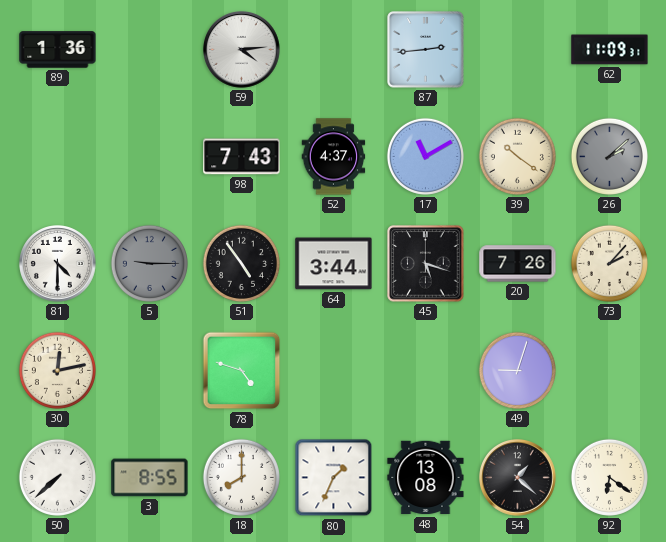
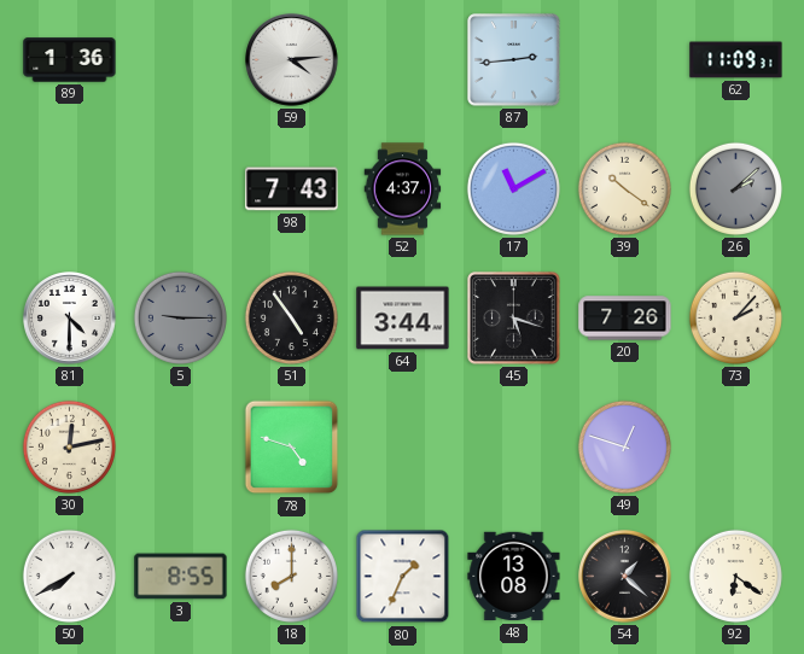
49: 9:03 -> 12:48
50: 7:38 -> 7:40
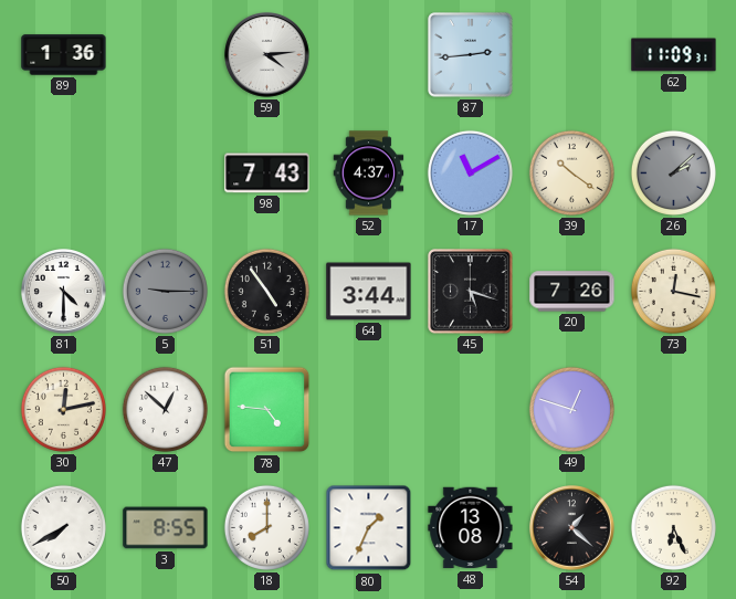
73: 2:07 -> 12:17
47: none -> 12:52
78: 4:48 -> 4:46
92: 6:21 -> 6:26
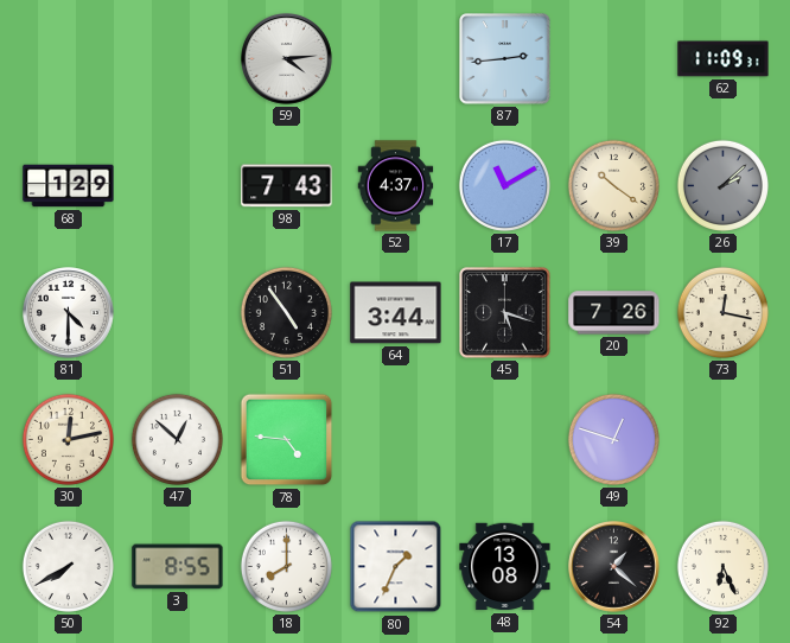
89: 1:36 -> none
68: none -> 1:29
5: 9:15 -> none
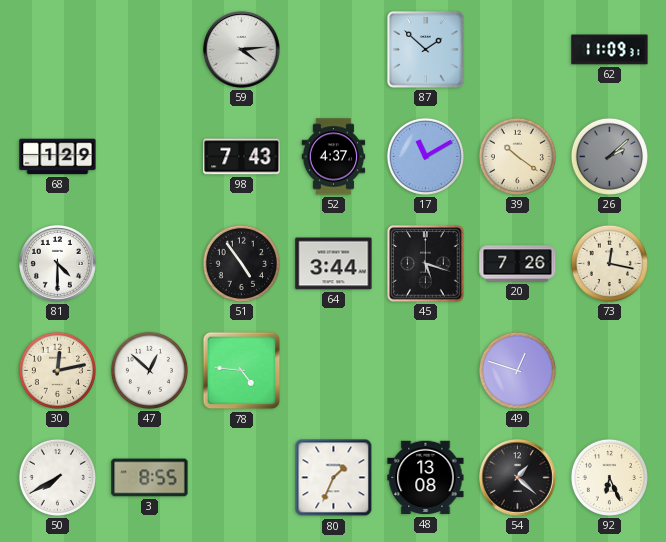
87: 2:44 -> 1:52
18: 8:00 -> none
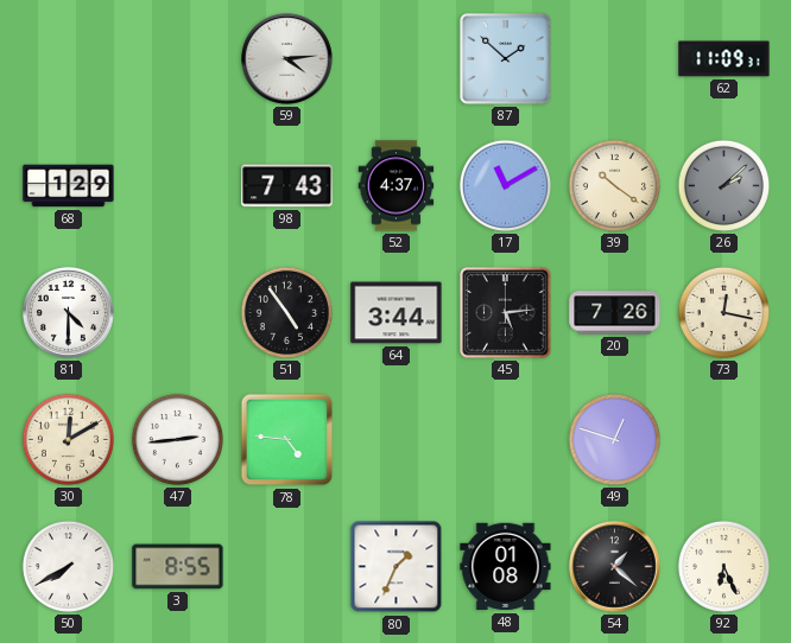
45: 5:18 -> 5:14
30: 12:13 -> 12:10
47: 12:52 -> 2:44
48: 13:08 -> 01:08
